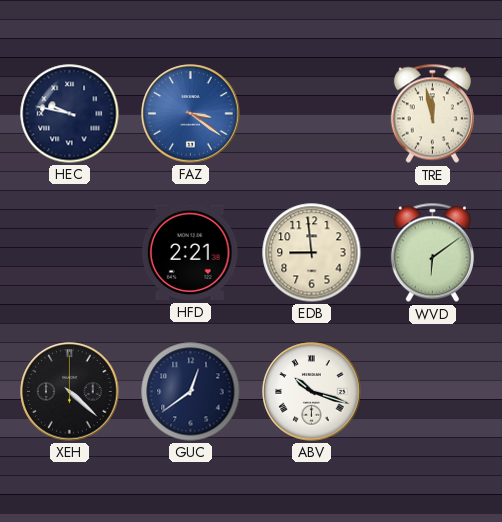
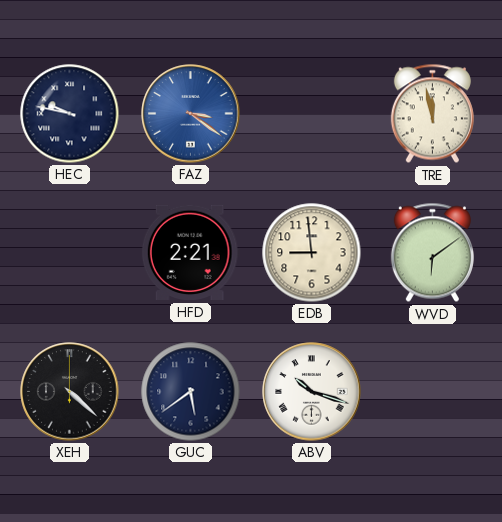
GUC: 12:39 -> 5:39
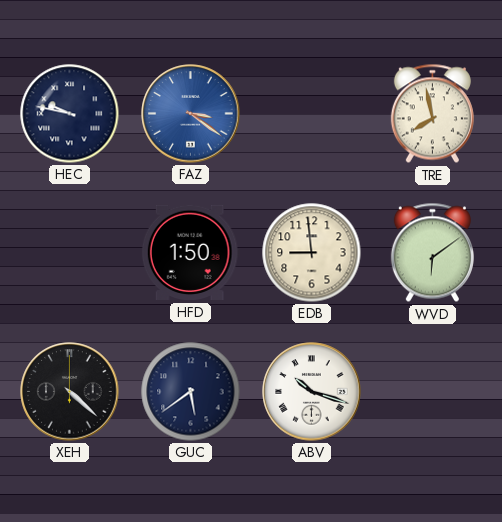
TRE: 11:58 -> 7:58
HFD: 2:21 -> 1:50
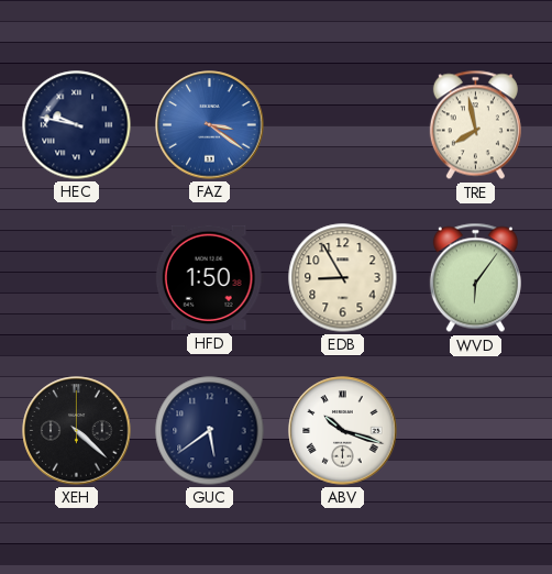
EDB: 8:59 -> 8:55
WVD: 6:09 -> 6:06
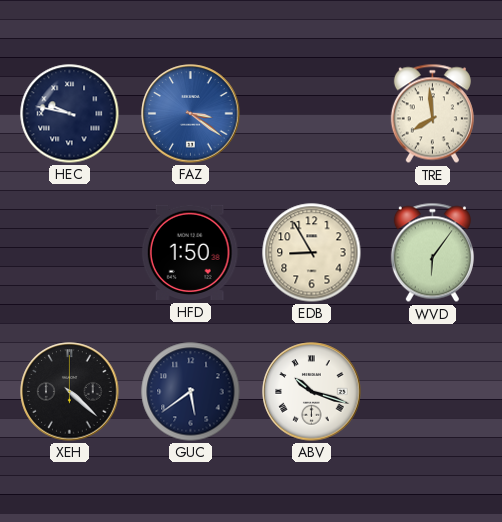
TRE: 7:58 -> 7:59
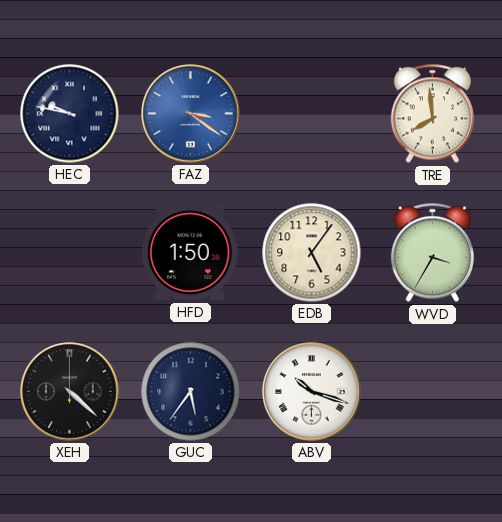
EDB: 8:55 -> 5:06
WVD: 6:06 -> 3:35
GUC: 5:39 -> 5:36
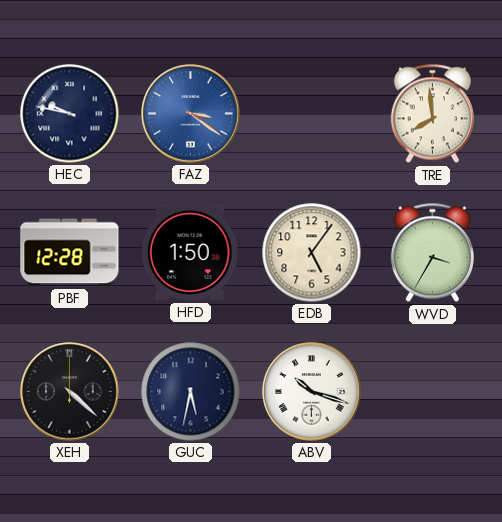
PBF: none -> 12:28
GUC: 5:36 -> 5:32
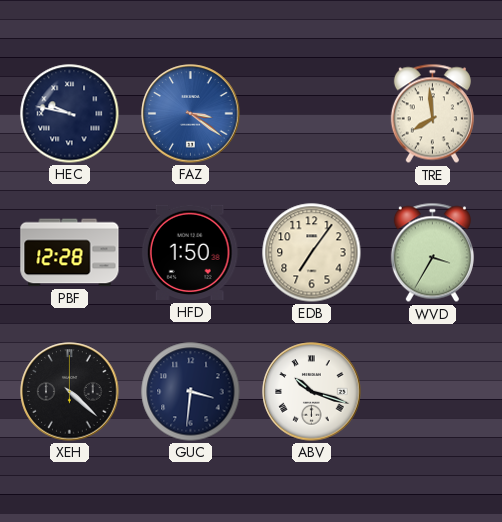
EDB: 5:06 -> 7:06
GUC: 5:32 -> 3:31
